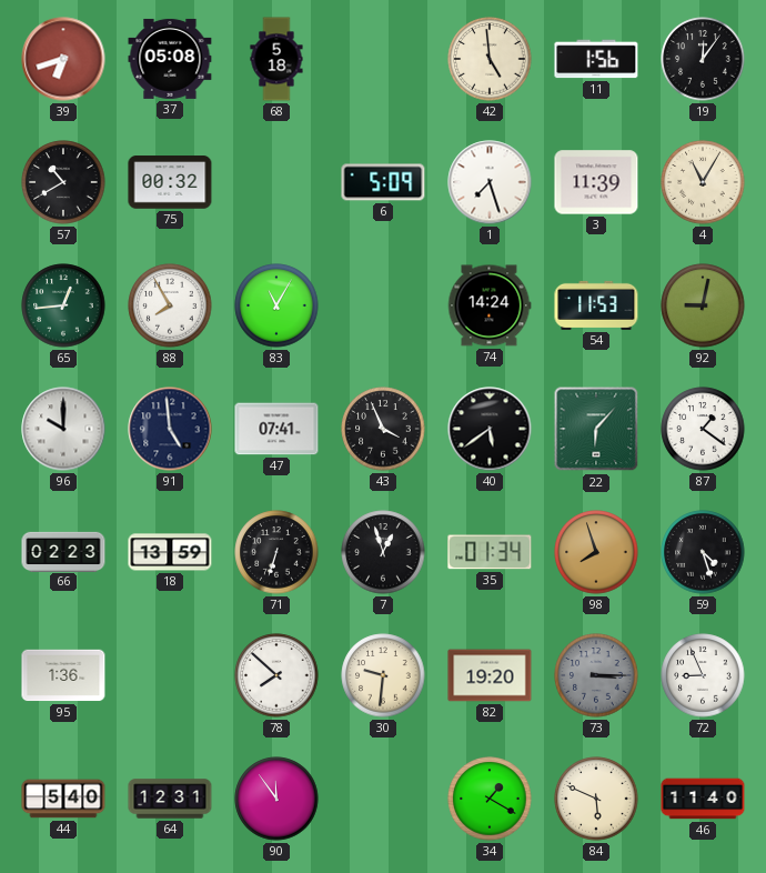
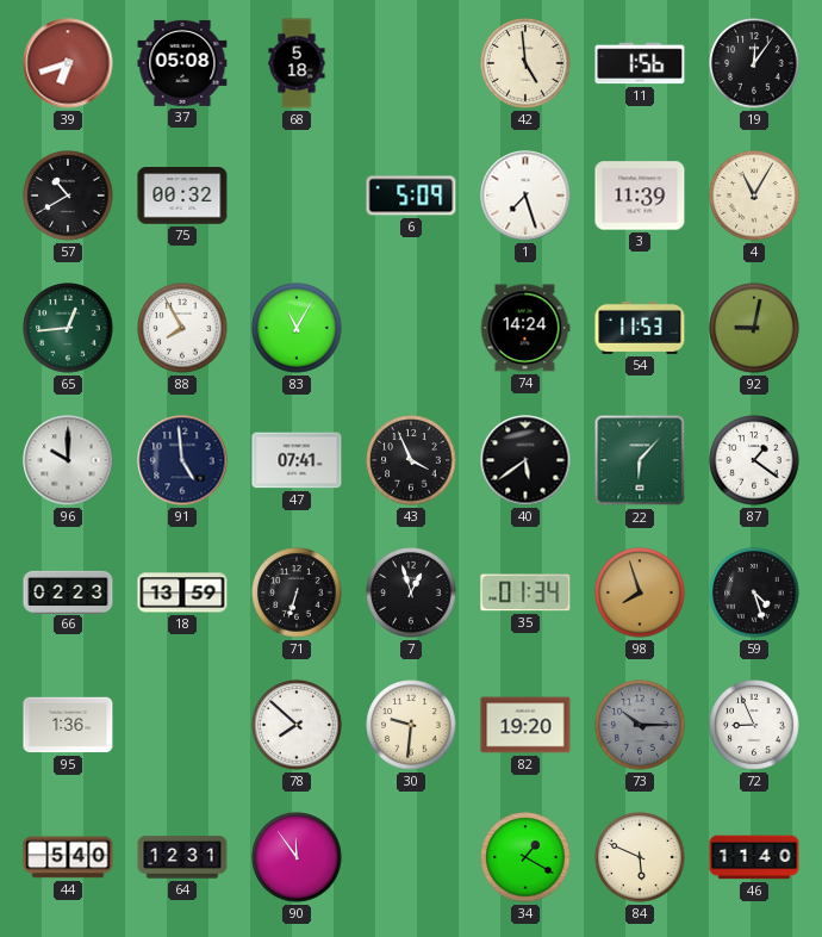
73: 3:15 -> 10:15
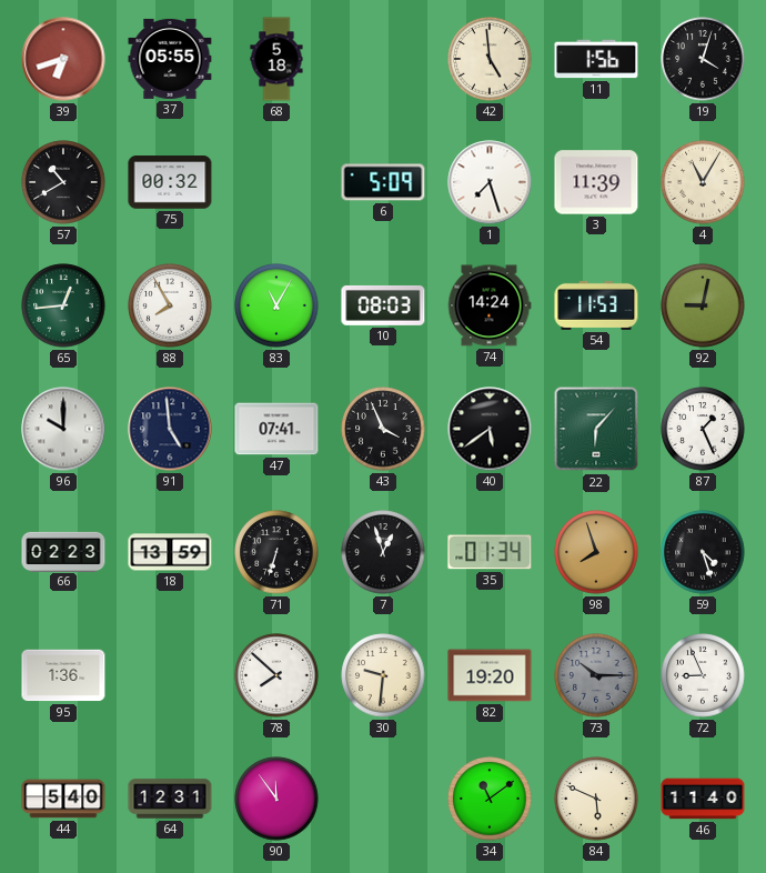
37: 05:08 -> 05:55
19: 12:06 -> 4:03
10: none -> 08:03
87: 1:21 -> 1:26
34: 1:20 -> 11:09
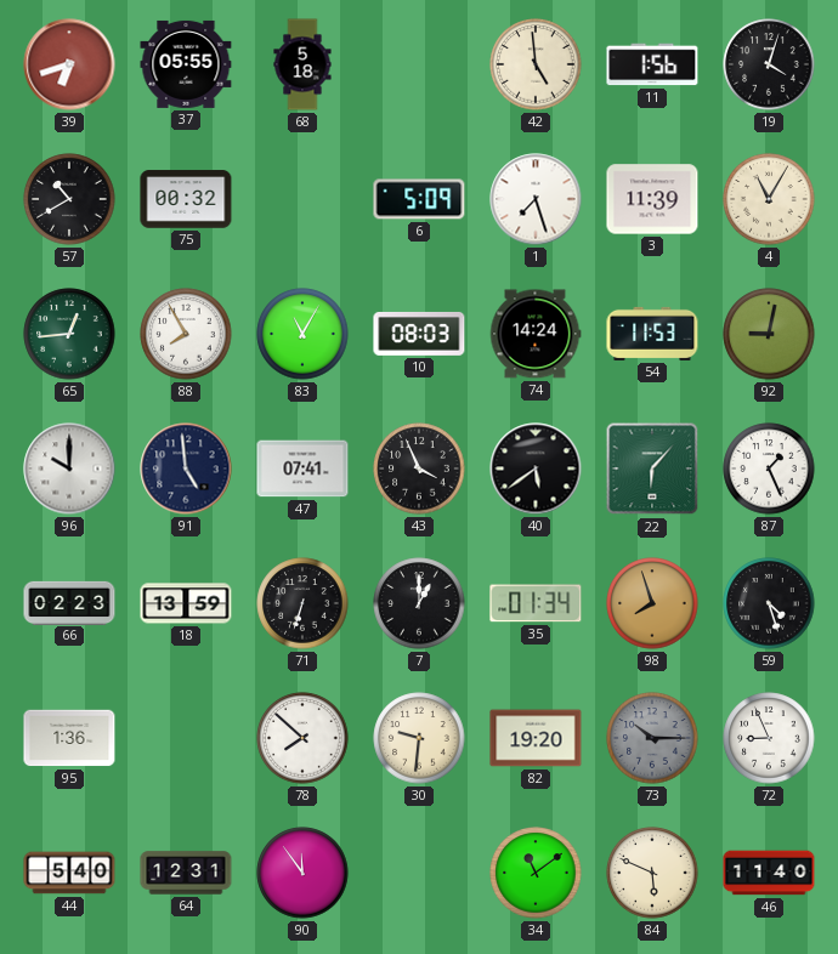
7: 12:57 -> 1:00
